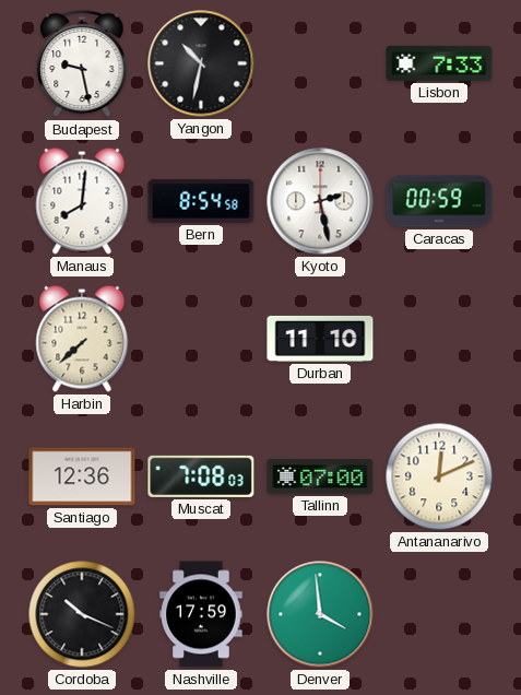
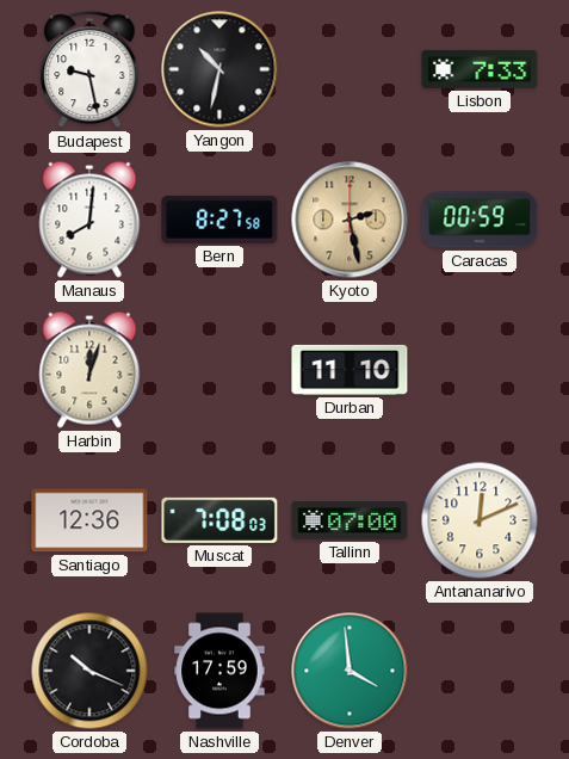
Bern: 8:54 -> 8:27
Kyoto dial: white -> champagne
Harbin: 7:38 -> 12:03
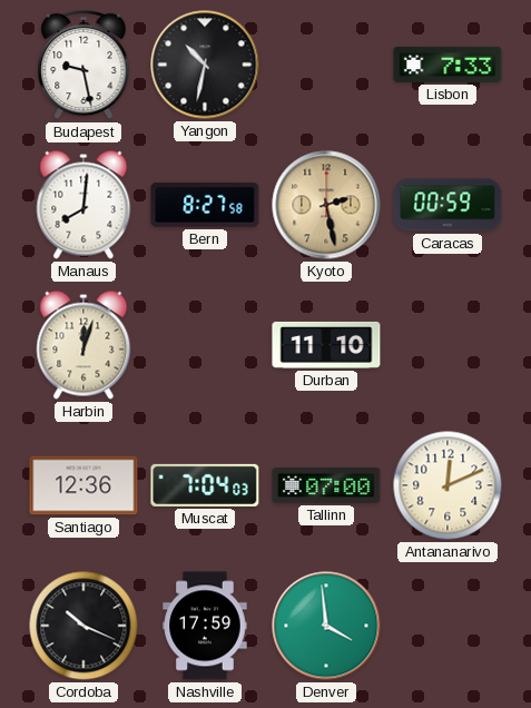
Muscat: 7:08 -> 7:04
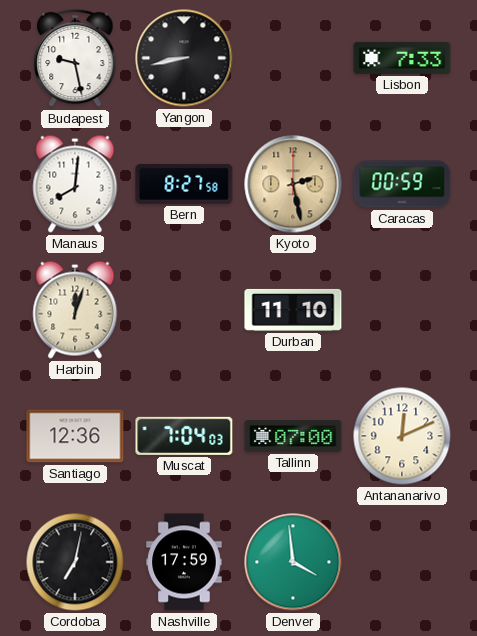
Yangon: 10:32 -> 8:43
Cordoba: 10:19 -> 7:02
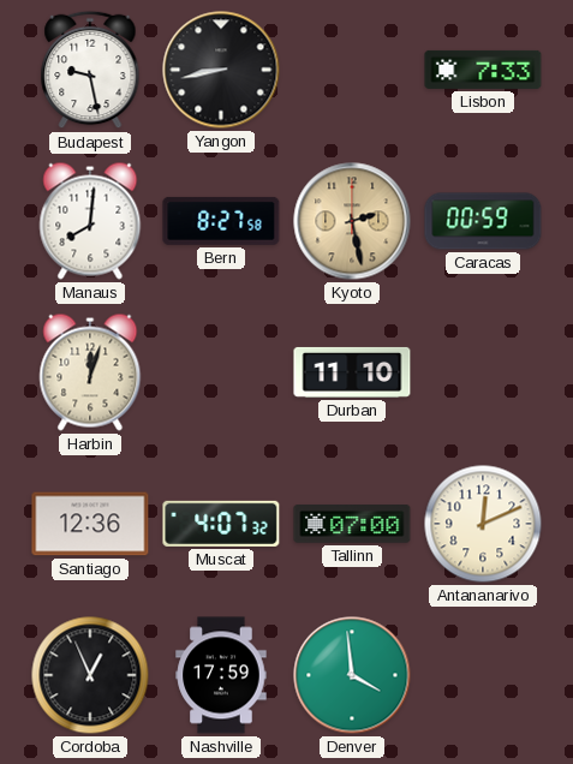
Muscat: 7:04 -> 4:07
Cordoba: 7:02 -> 12:56
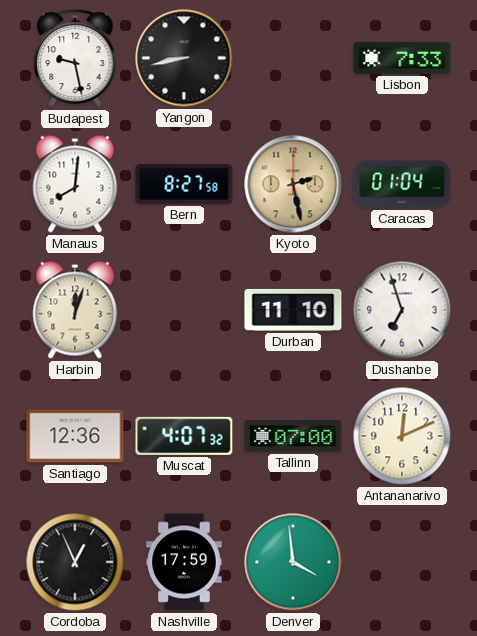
Caracas: 00:59 -> 01:04
Dushanbe: none -> 6:57
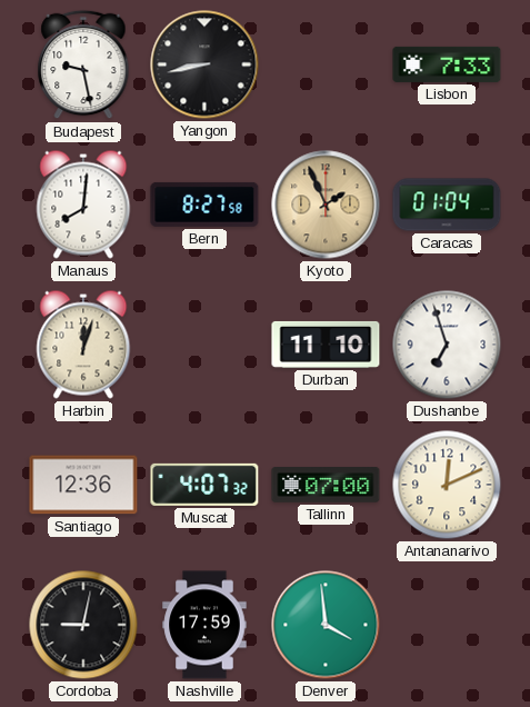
Kyoto: 2:28 -> 1:56
Cordoba: 12:56 -> 9:02
